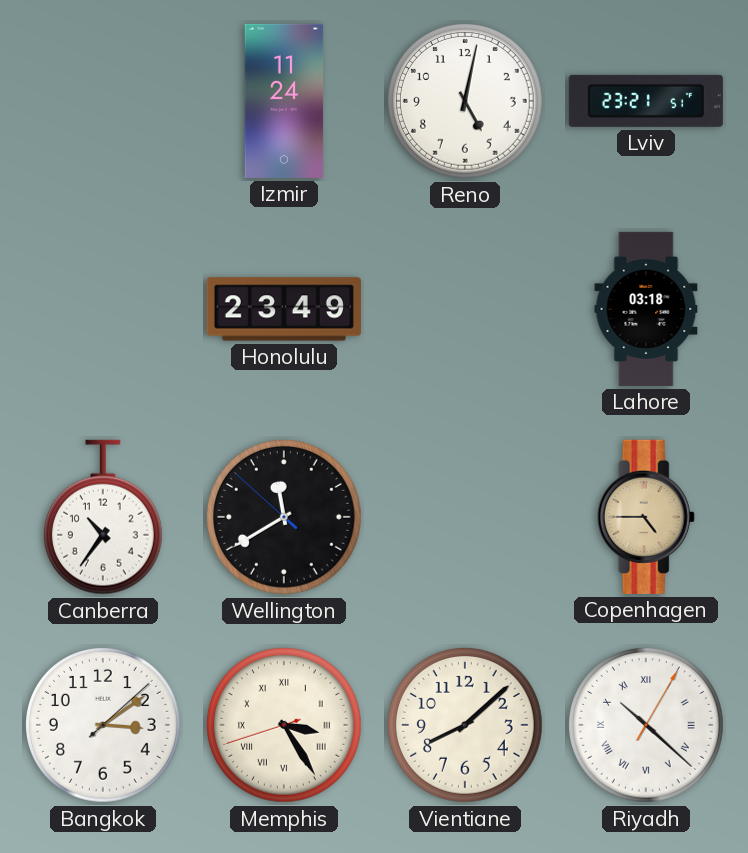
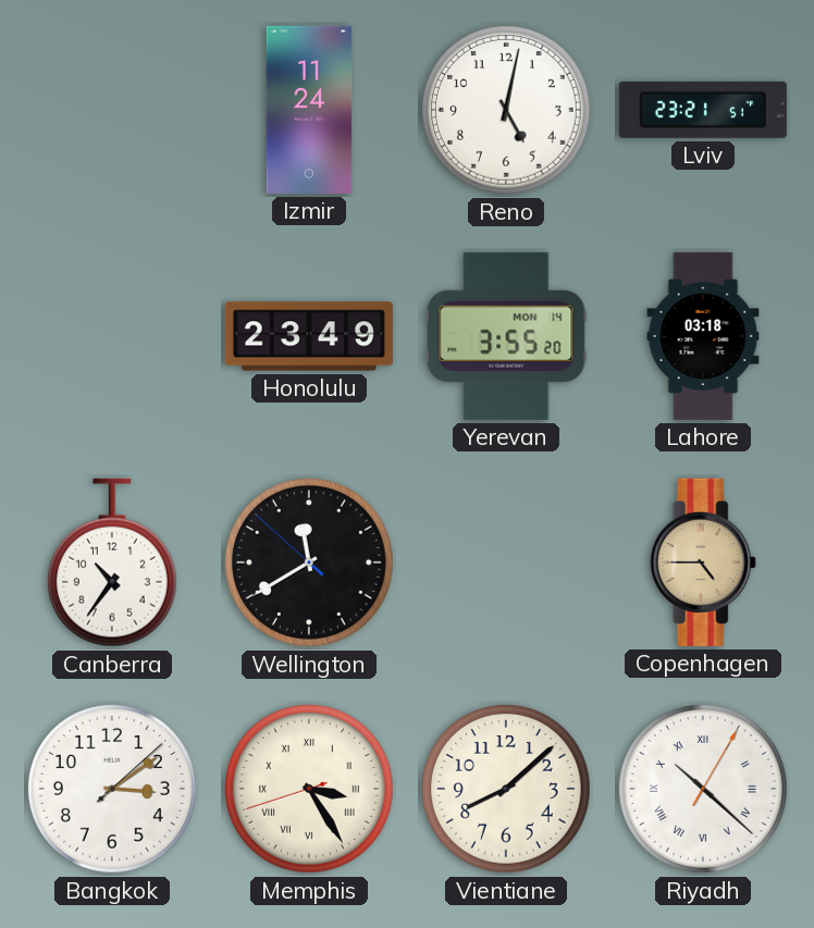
Yerevan: none -> 3:55
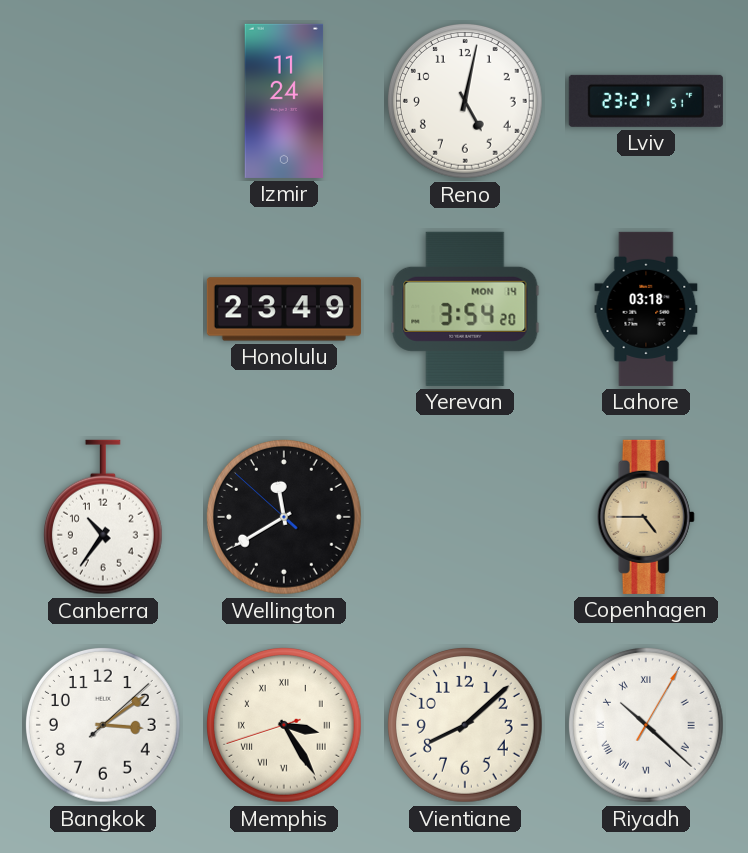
Yerevan: 3:55 -> 3:54
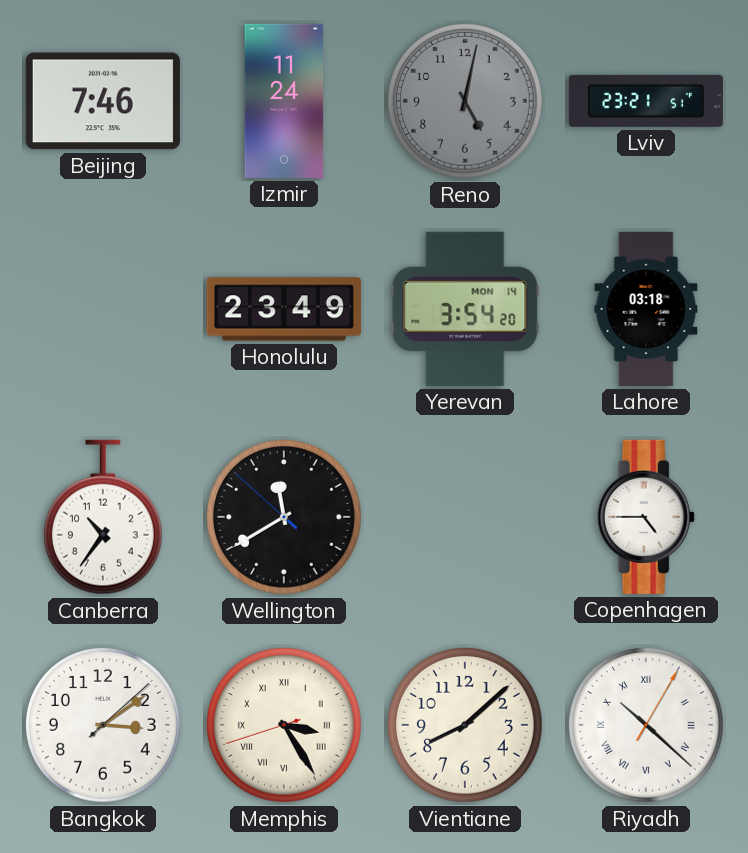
Beijing: none -> 7:46
Reno dial: white -> grey
Copenhagen dial: champagne -> white
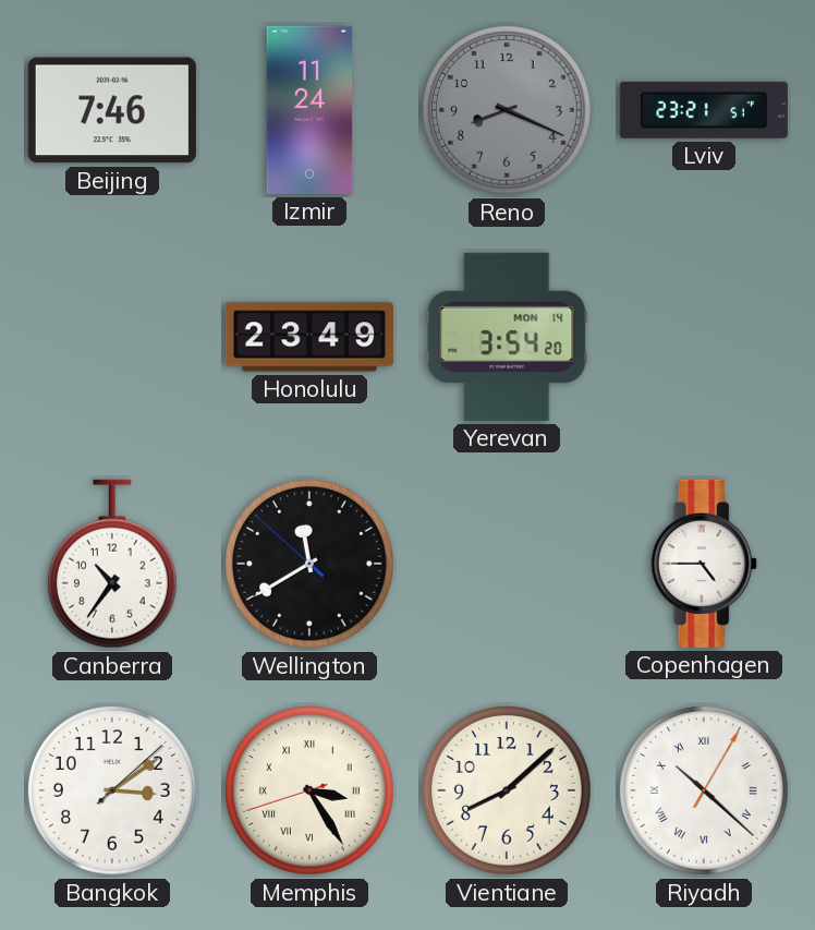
Reno: 5:02 -> 8:19
Lahore: 03:18 -> none
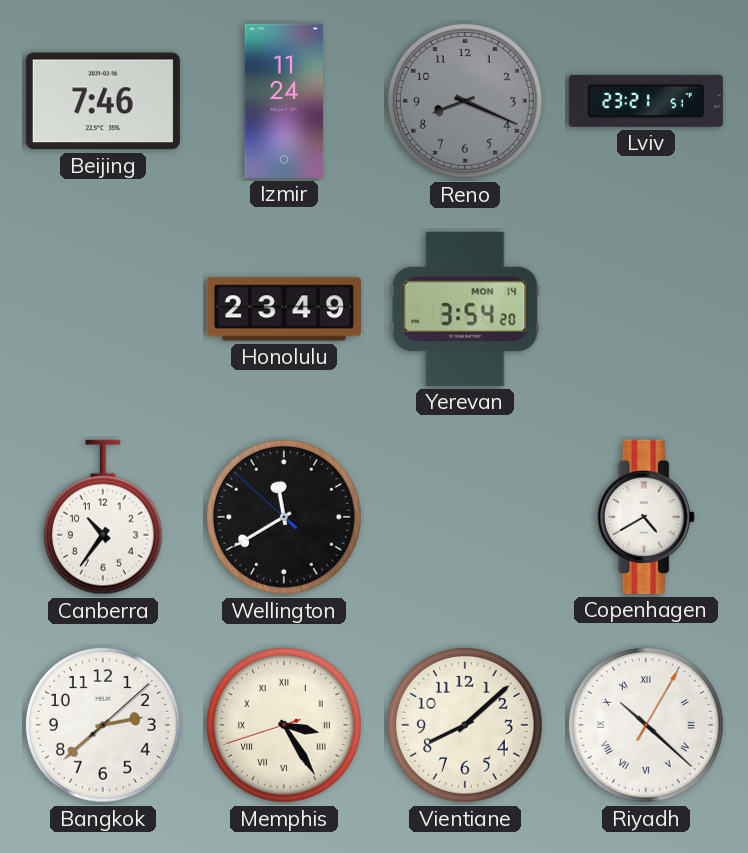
Copenhagen: 4:45 -> 4:40
Bangkok: 3:09 -> 2:38
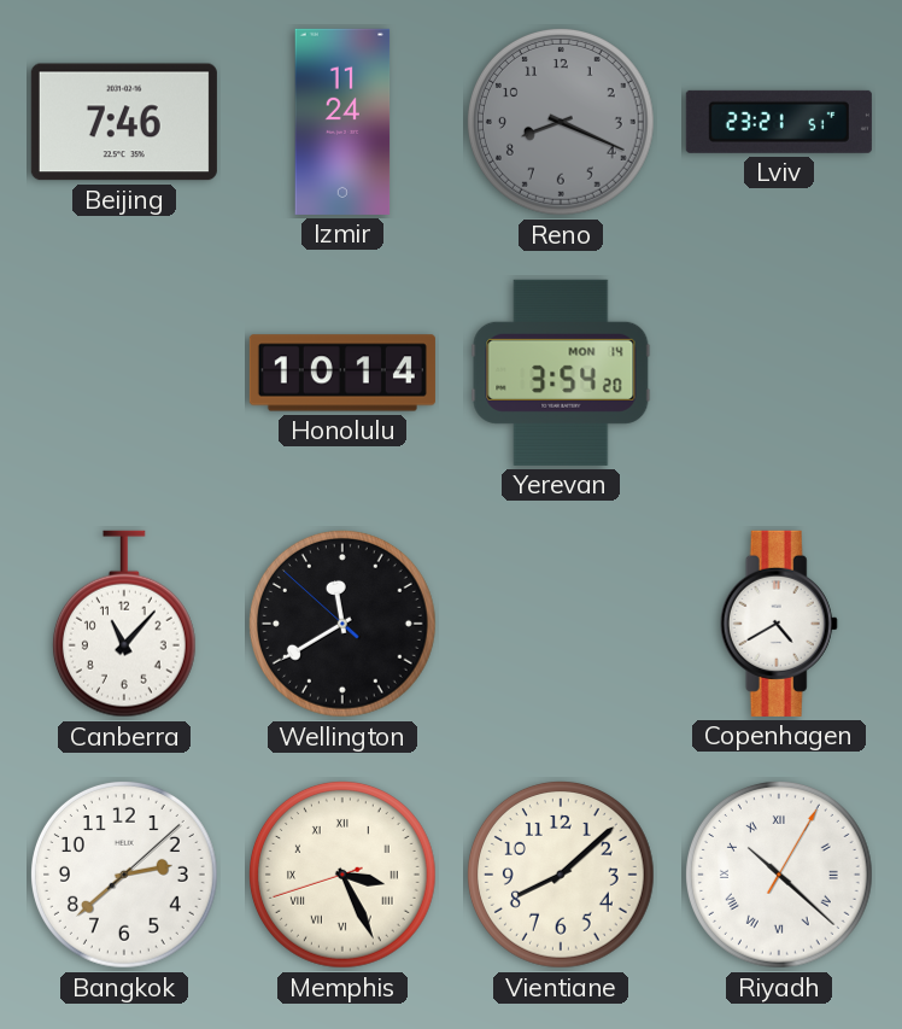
Honolulu: 23:49 -> 10:14
Canberra: 10:36 -> 11:07
Memphis: 3:24 -> 3:25
